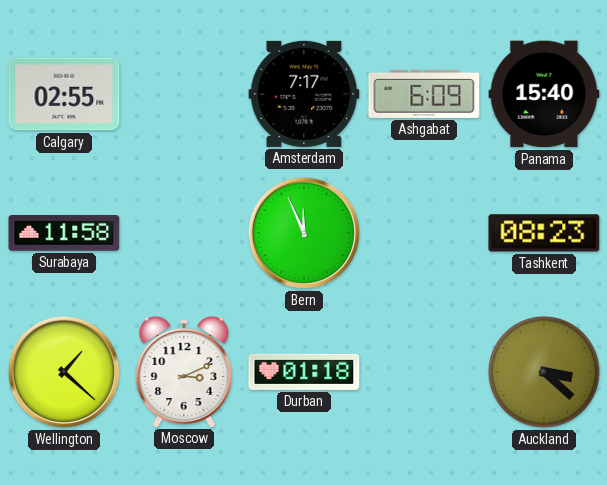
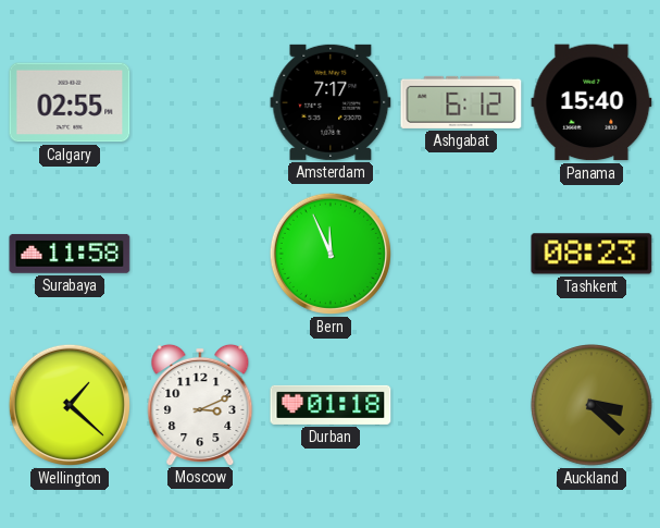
Ashgabat: 6:09 -> 6:12
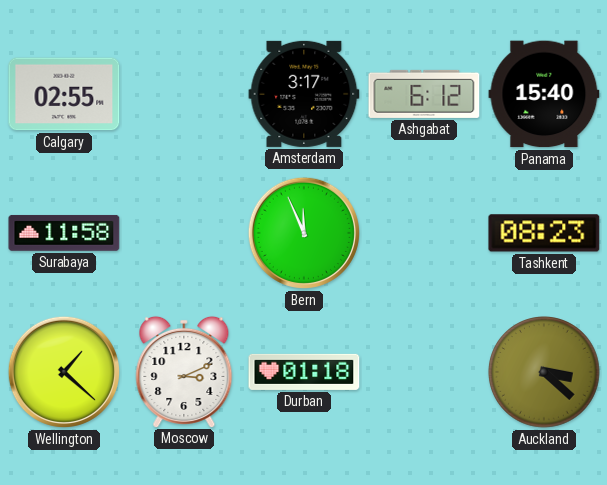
Amsterdam: 7:17 -> 3:17
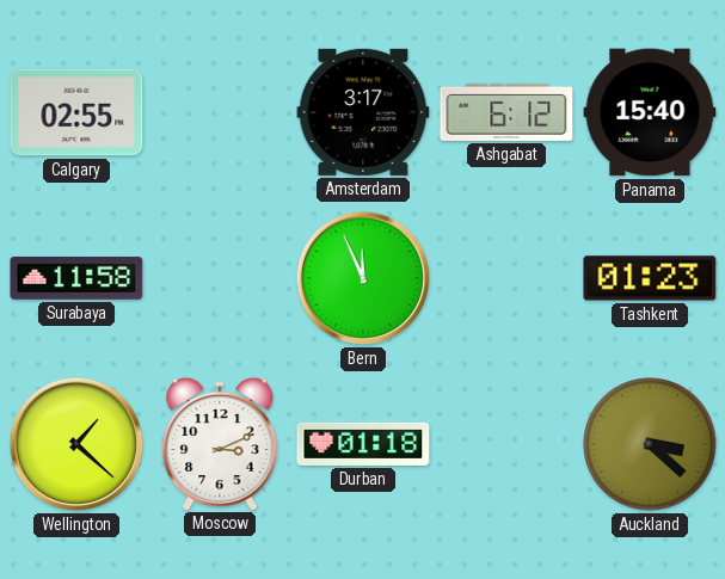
Tashkent: 08:23 -> 01:23
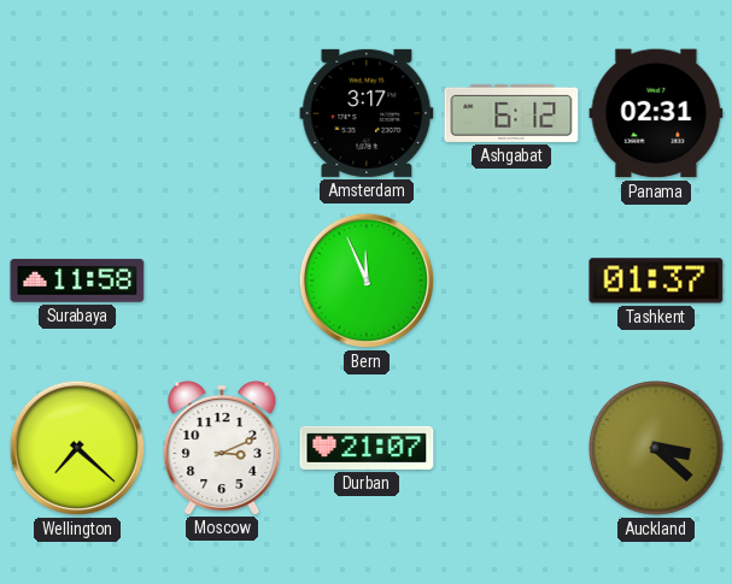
Calgary: 02:55 -> none
Panama: 15:40 -> 02:31
Tashkent: 01:23 -> 01:37
Wellington: 1:22 -> 7:22
Durban: 01:18 -> 21:07
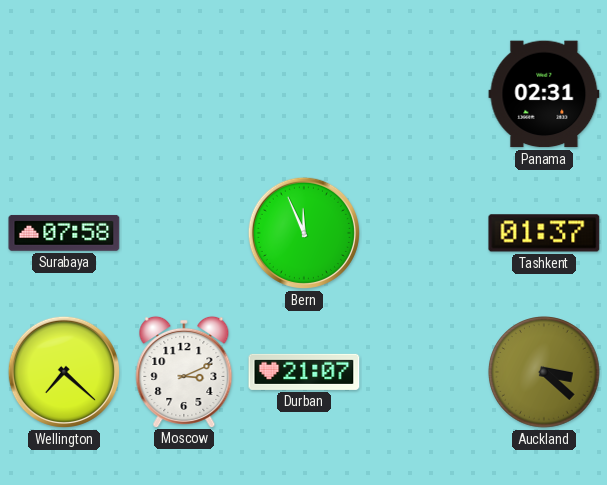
Amsterdam: 3:17 -> none
Ashgabat: 6:12 -> none
Surabaya: 11:58 -> 07:58
